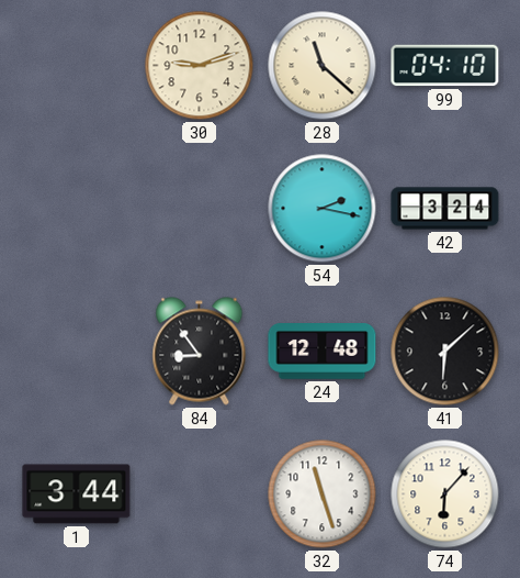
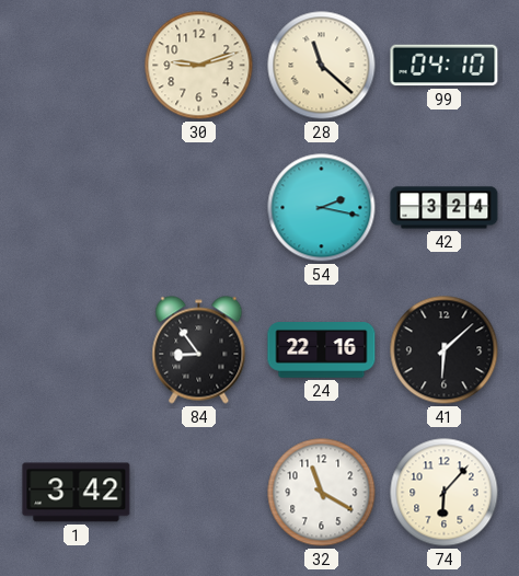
24: 12:48 -> 22:16
1: 3:44 -> 3:42
32: 11:27 -> 11:20
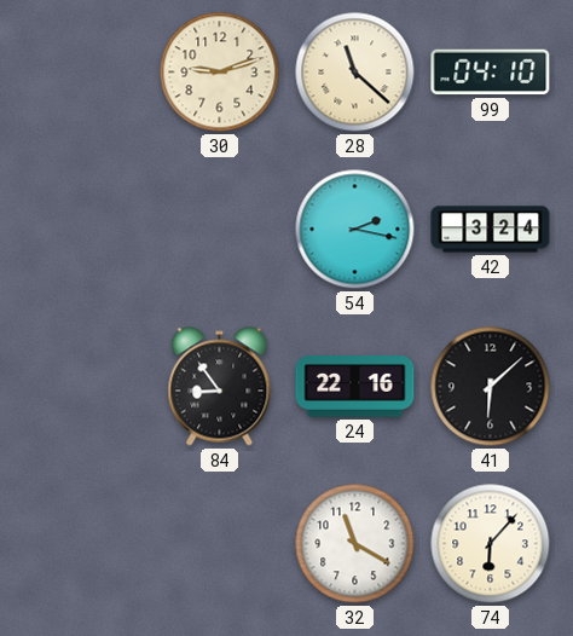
1: 3:42 -> none
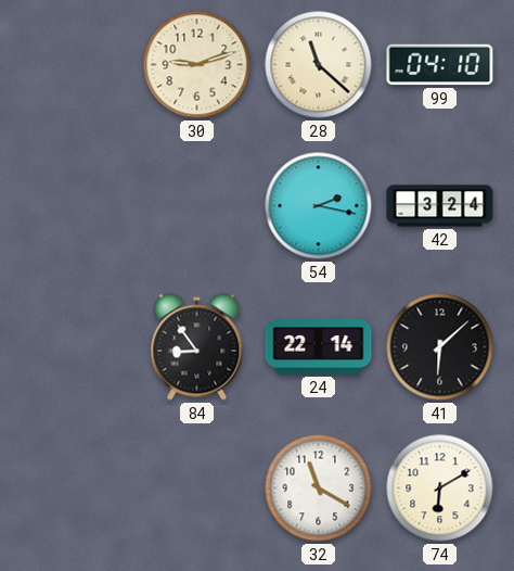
24: 22:16 -> 22:14
74: 6:07 -> 6:10
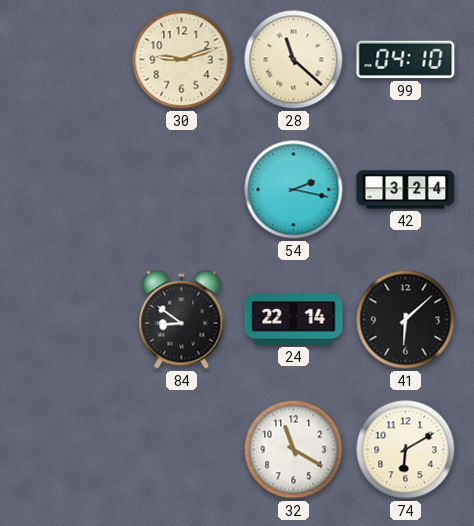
84: 8:54 -> 8:51
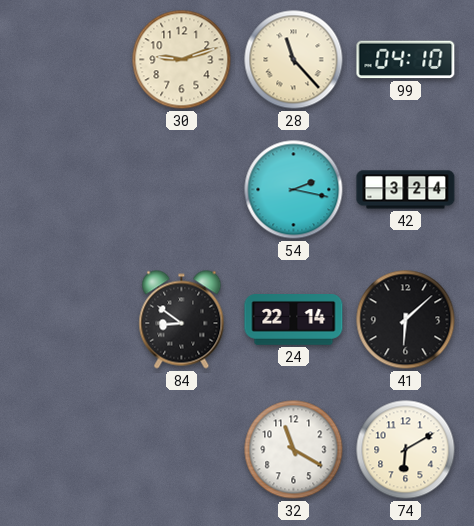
28: 11:22 -> 11:23
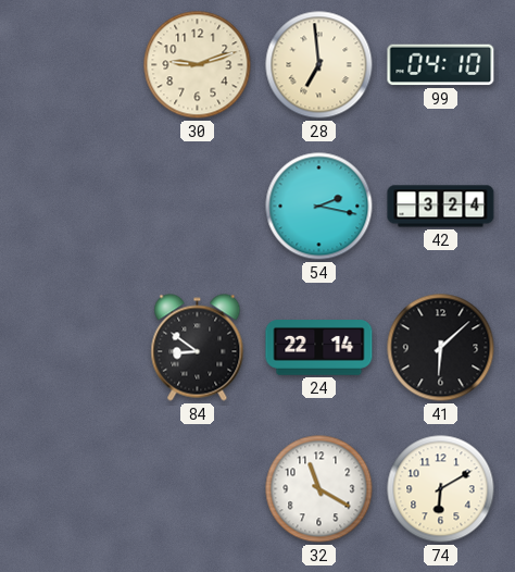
28: 11:23 -> 6:59
